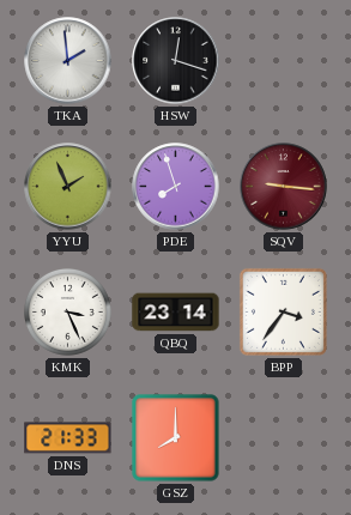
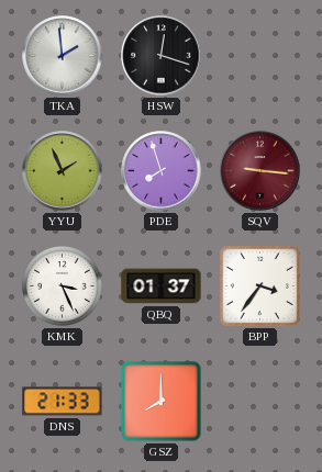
QBQ: 23:14 -> 01:37
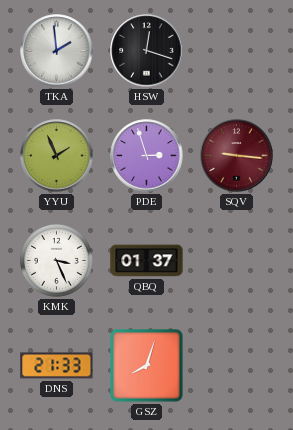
PDE: 7:57 -> 2:57
BPP: 3:36 -> none
GSZ: 8:00 -> 8:03
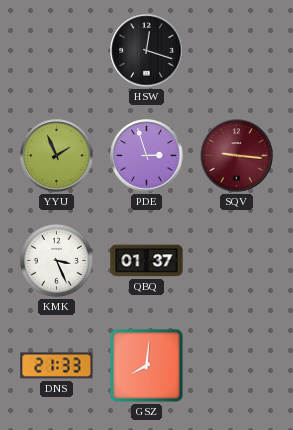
TKA: 1:59 -> none
GSZ: 8:03 -> 8:01
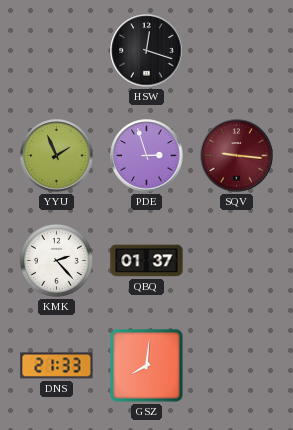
KMK: 3:26 -> 2:23
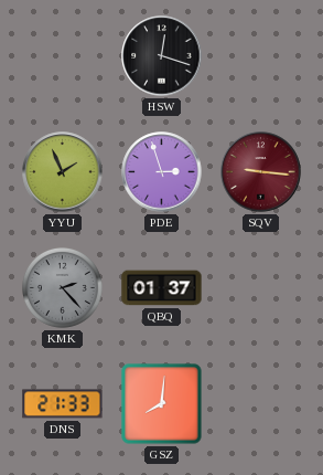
KMK dial: white -> grey
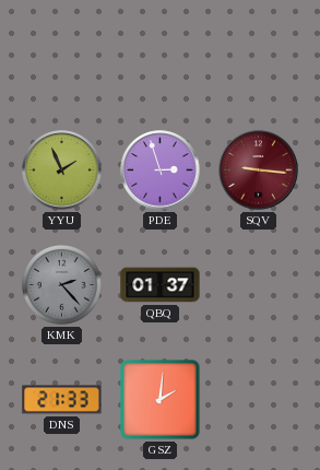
HSW: 12:18 -> none
GSZ: 8:01 -> 2:01
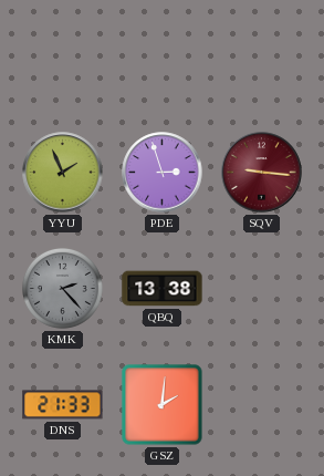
QBQ: 01:37 -> 13:38
